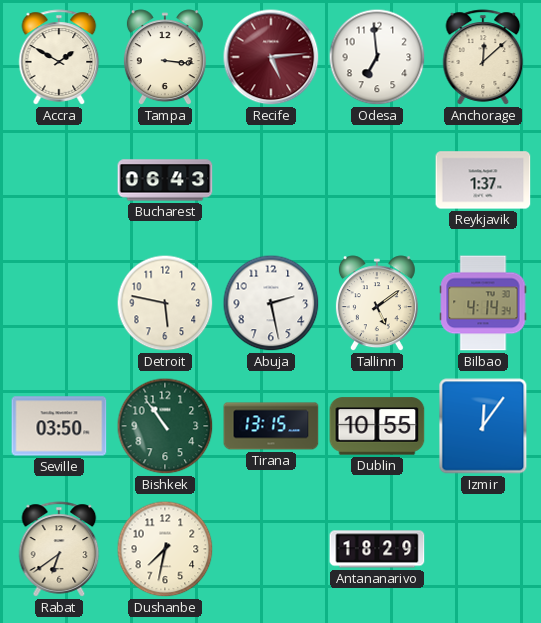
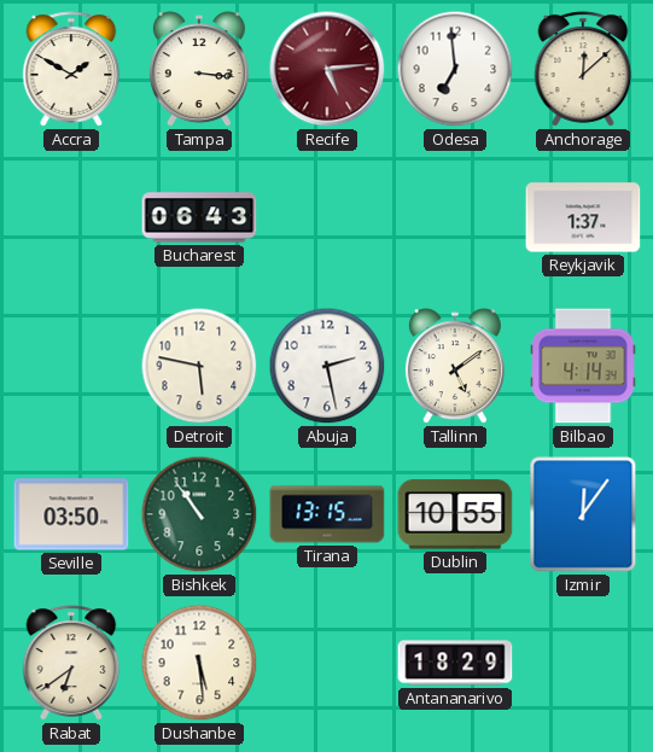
Dushanbe: 7:32 -> 5:29
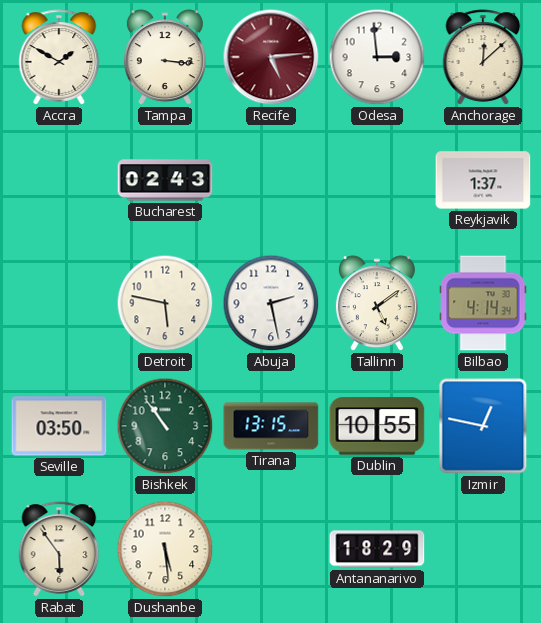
Odesa: 6:59 -> 2:59
Bucharest: 06:43 -> 02:43
Izmir: 12:06 -> 12:47
Rabat: 6:39 -> 5:54
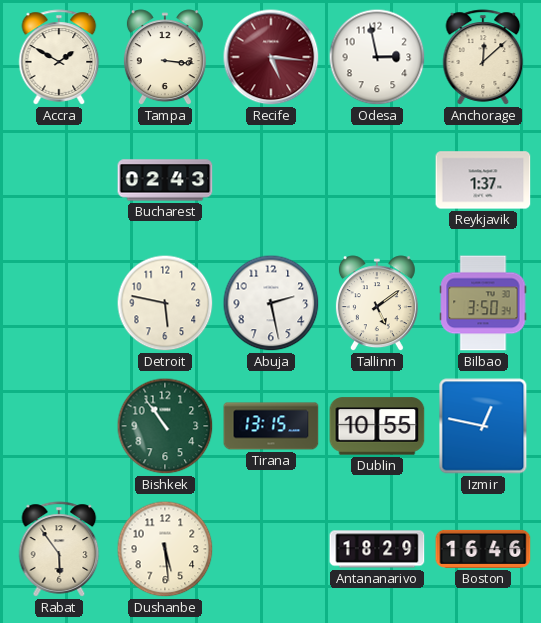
Recife: 5:14 -> 5:16
Odesa: 2:59 -> 2:58
Bilbao: 4:14 -> 3:50
Seville: 03:50 -> none
Boston: none -> 16:46
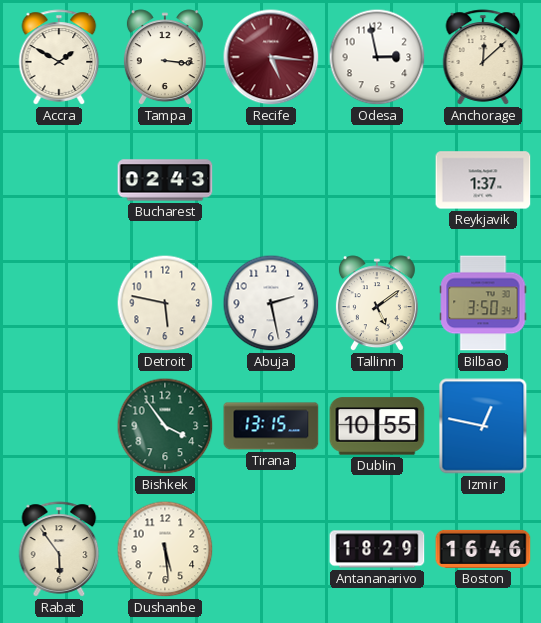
Bishkek: 10:54 -> 3:54
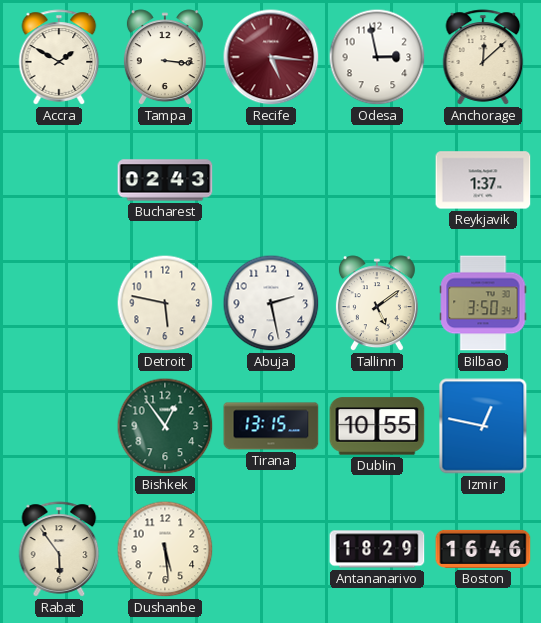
Bishkek: 3:54 -> 12:54
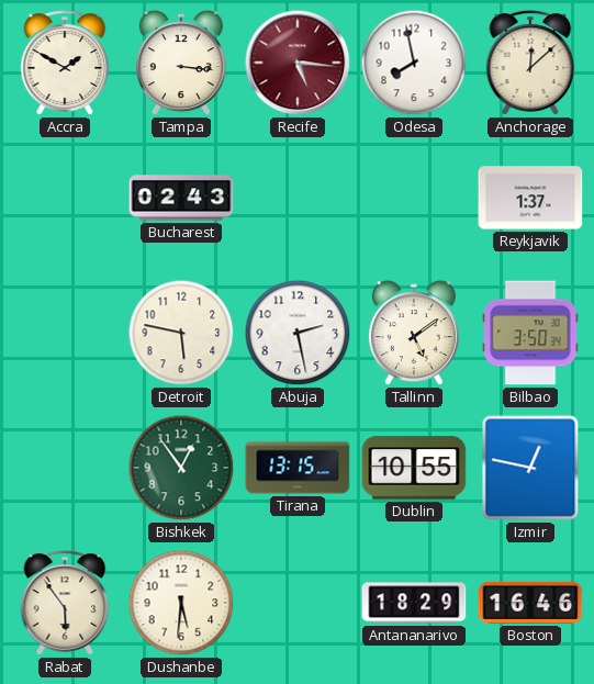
Odesa: 2:58 -> 7:58
Dushanbe: 5:29 -> 5:31
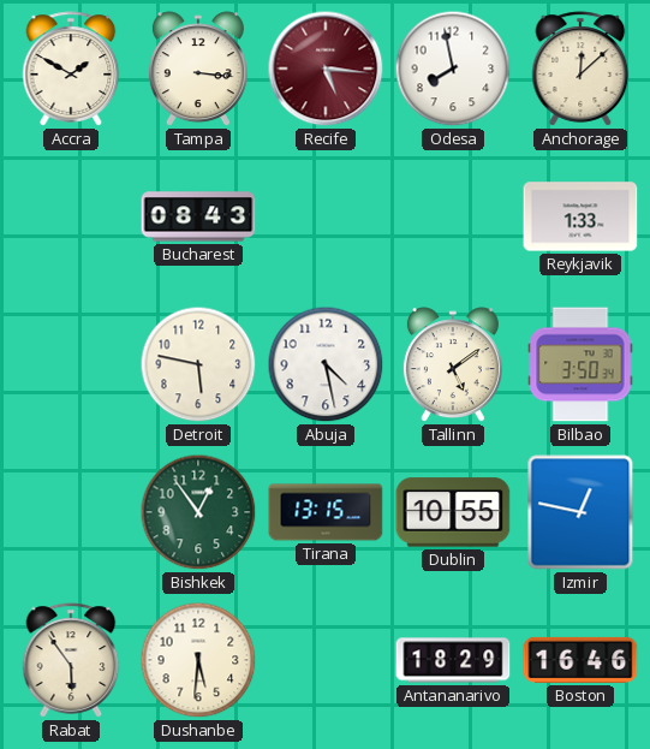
Bucharest: 02:43 -> 08:43
Reykjavik: 1:37 -> 1:33
Abuja: 2:28 -> 4:28
